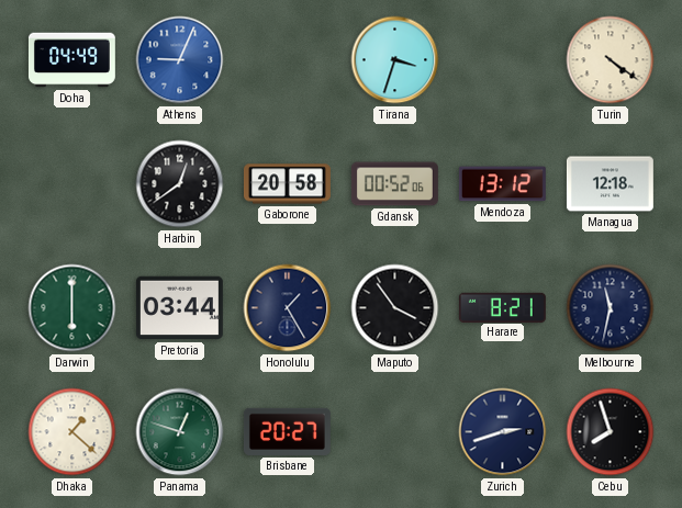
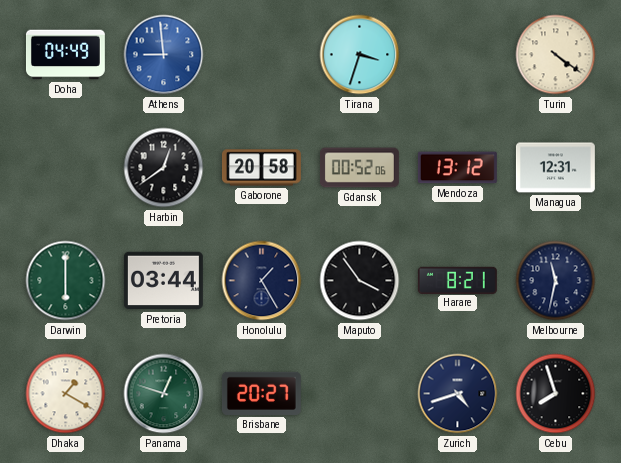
Athens: 9:04 -> 8:59
Managua: 12:18 -> 12:31
Dhaka: 1:22 -> 1:20
Zurich: 2:42 -> 4:42
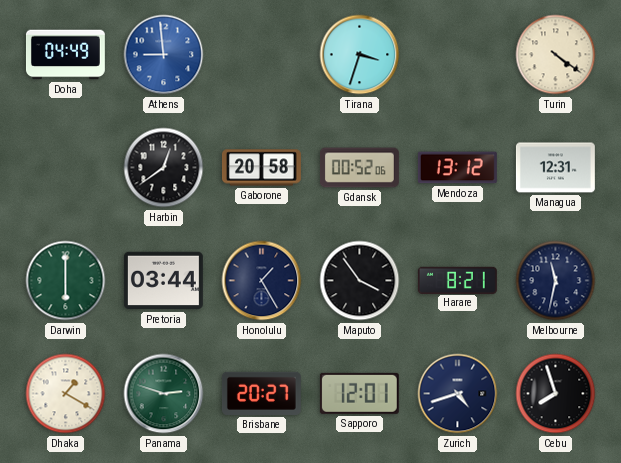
Panama: 12:48 -> 2:48
Sapporo: none -> 12:01
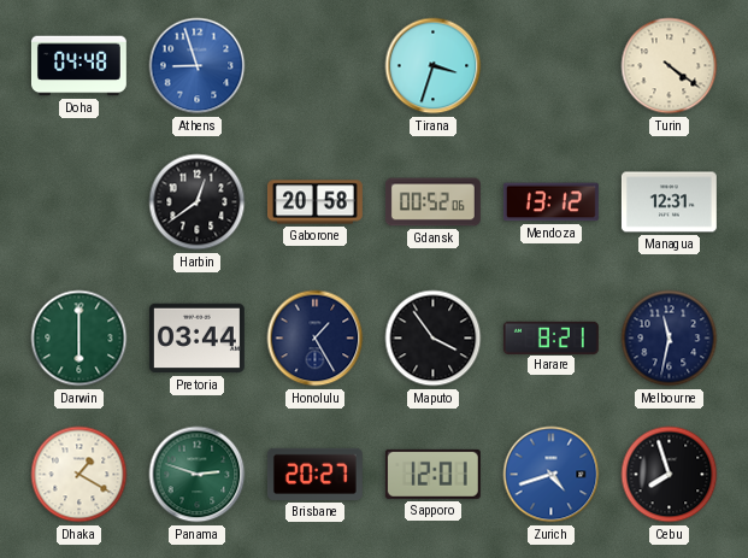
Doha: 04:49 -> 04:48
Athens: 8:59 -> 8:57
Zurich dial: navy -> blue
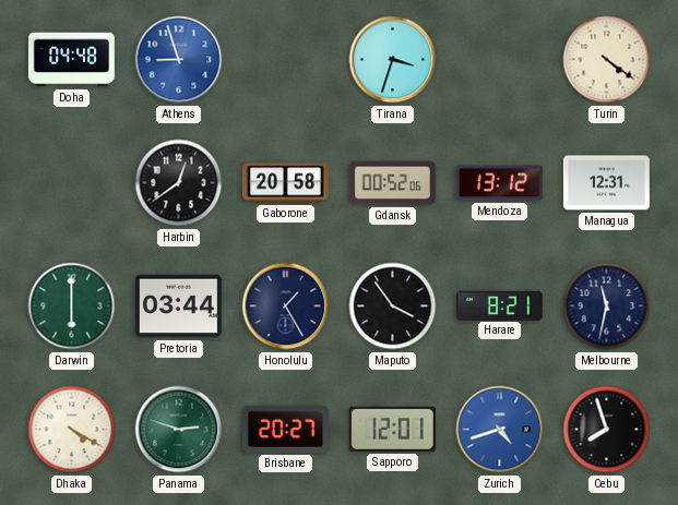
Dhaka: 1:20 -> 4:20
